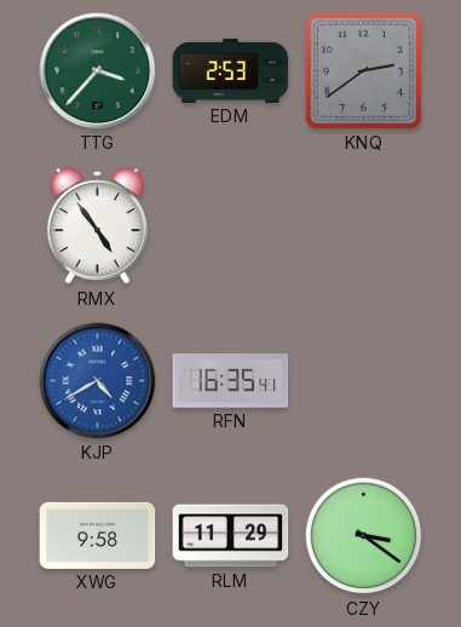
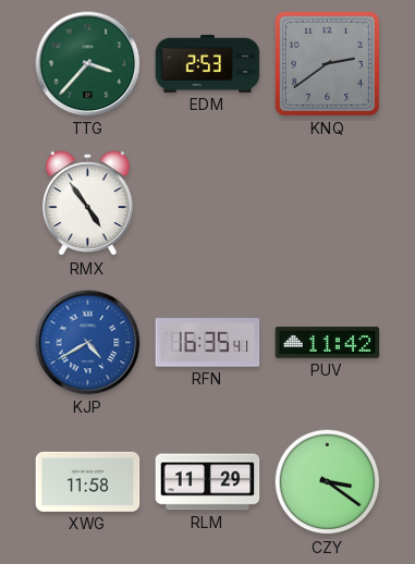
PUV: none -> 11:42
XWG: 9:58 -> 11:58
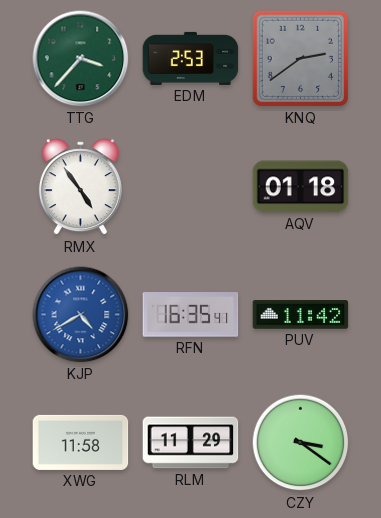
AQV: none -> 01:18
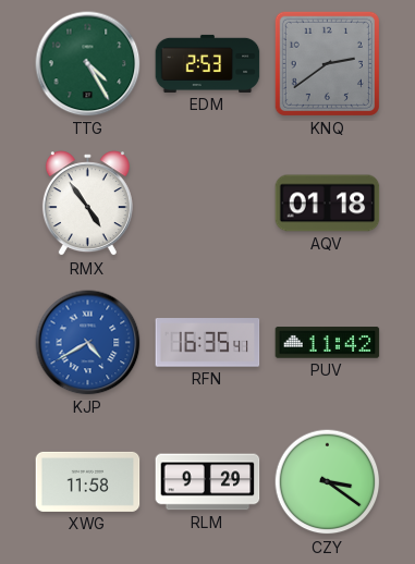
TTG: 3:37 -> 4:25
RLM: 11:29 -> 9:29
